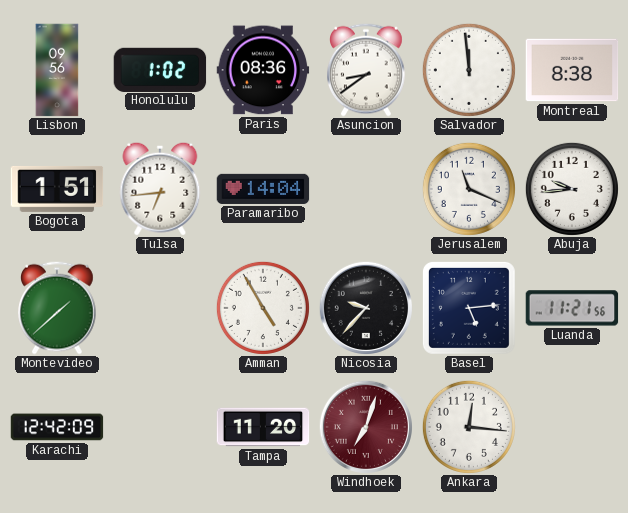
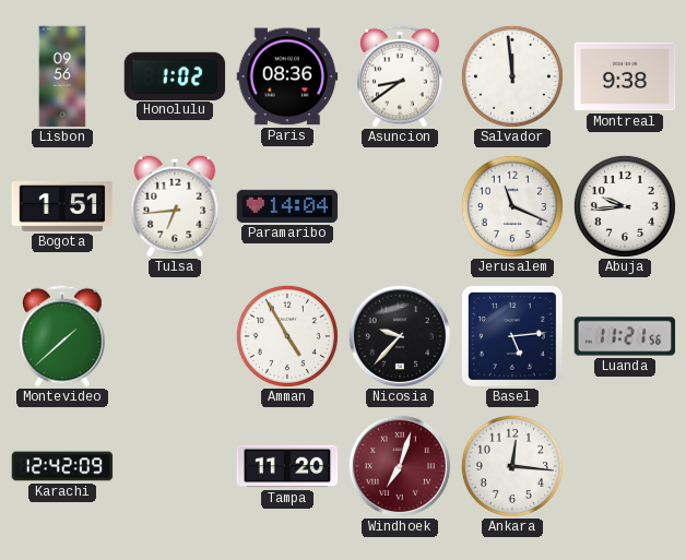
Montreal: 8:38 -> 9:38
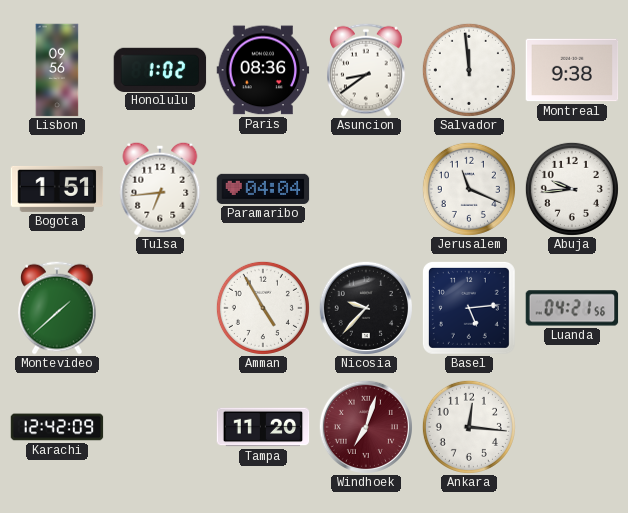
Paramaribo: 14:04 -> 04:04
Luanda: 11:21 -> 04:21
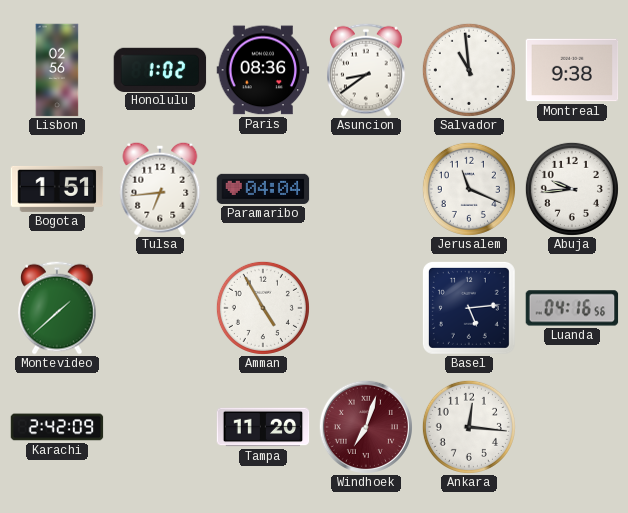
Lisbon: 09:56 -> 02:56
Salvador: 11:59 -> 10:59
Nicosia: 9:37 -> none
Luanda: 04:21 -> 04:16
Karachi: 12:42 -> 2:42
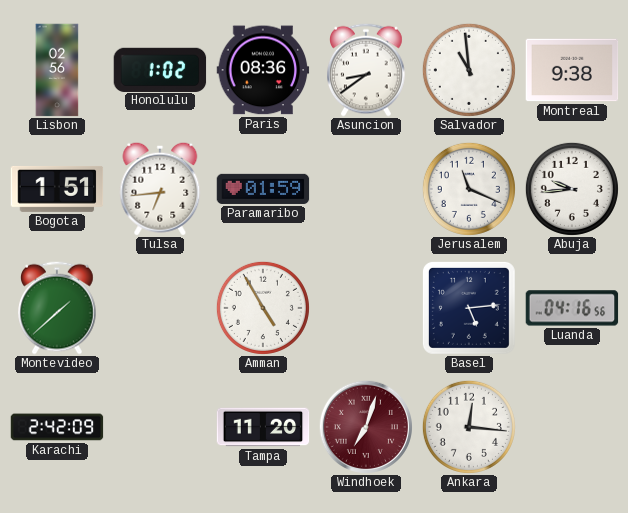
Paramaribo: 04:04 -> 01:59
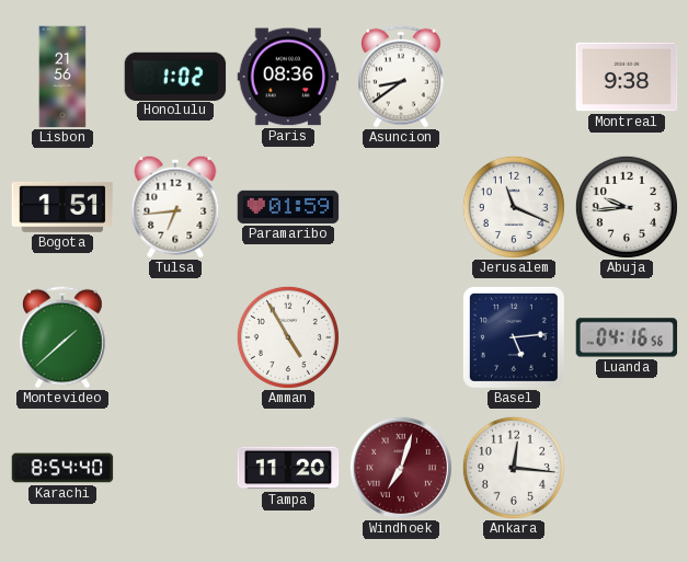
Lisbon: 02:56 -> 21:56
Salvador: 10:59 -> none
Karachi: 2:42 -> 8:54
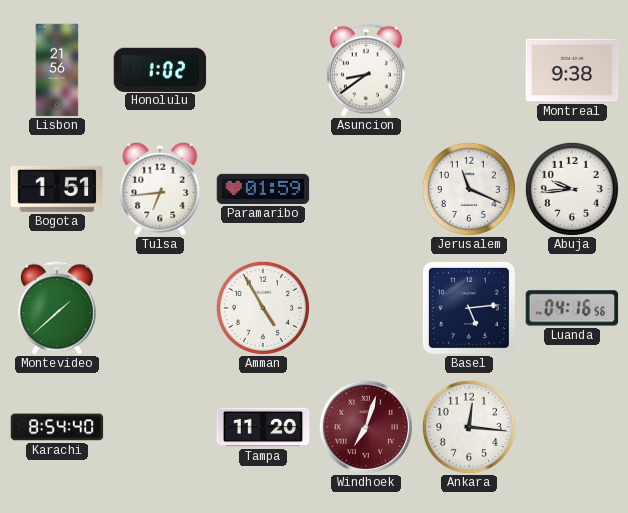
Paris: 08:36 -> none
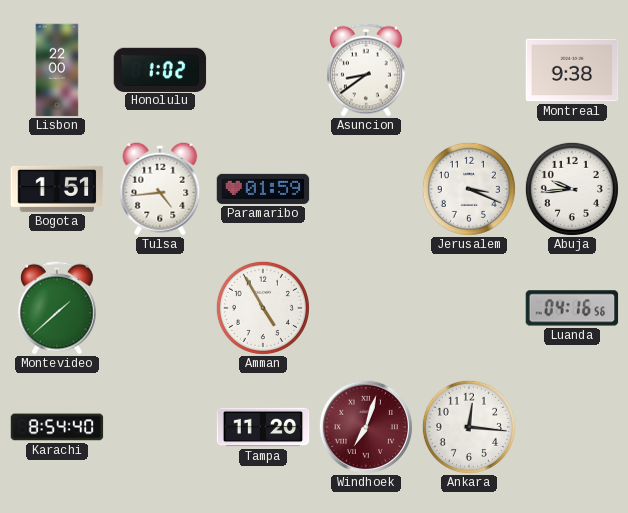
Lisbon: 21:56 -> 22:00
Tulsa: 6:44 -> 4:44
Jerusalem: 11:19 -> 3:19
Basel: 5:14 -> none
